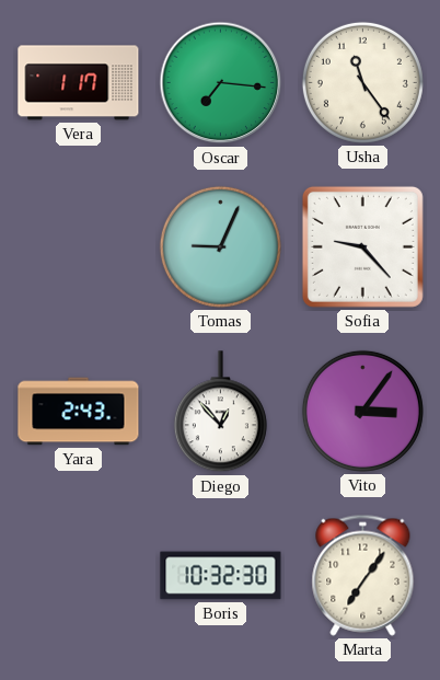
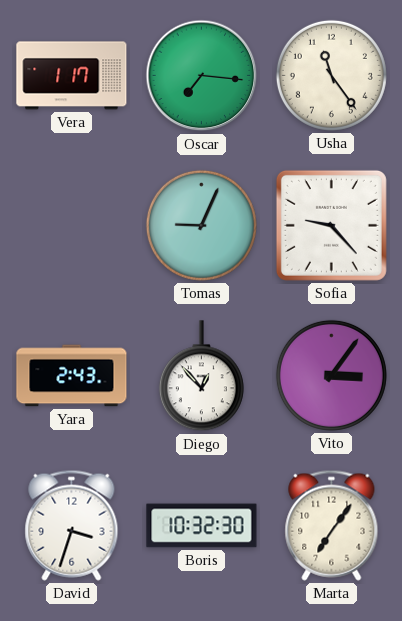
David: none -> 3:33
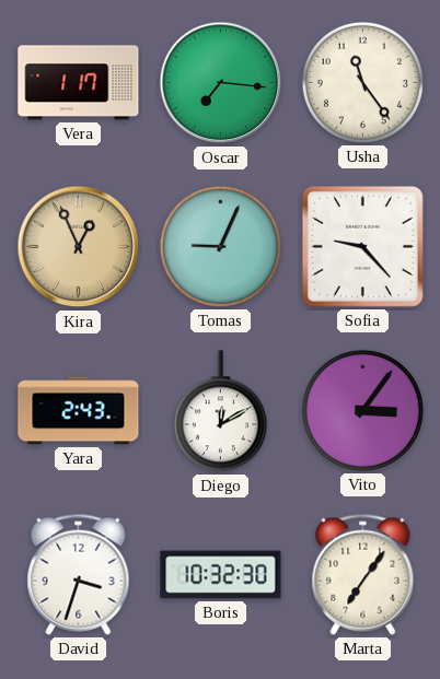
Kira: none -> 12:56
Diego: 12:53 -> 12:10
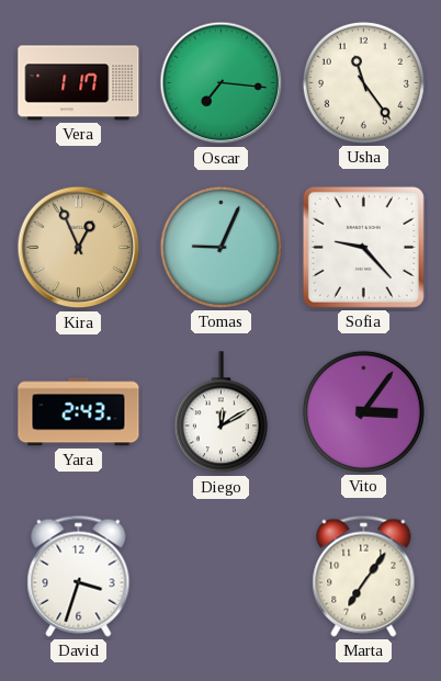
Boris: 10:32 -> none
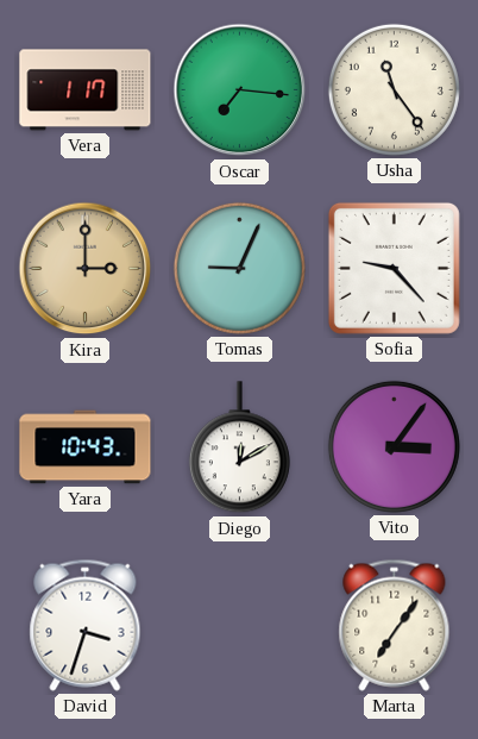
Kira: 12:56 -> 3:00
Yara: 2:43 -> 10:43
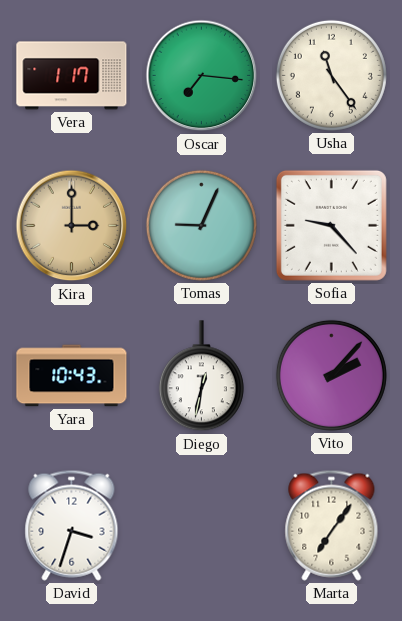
Diego: 12:10 -> 12:32
Vito: 3:06 -> 2:07
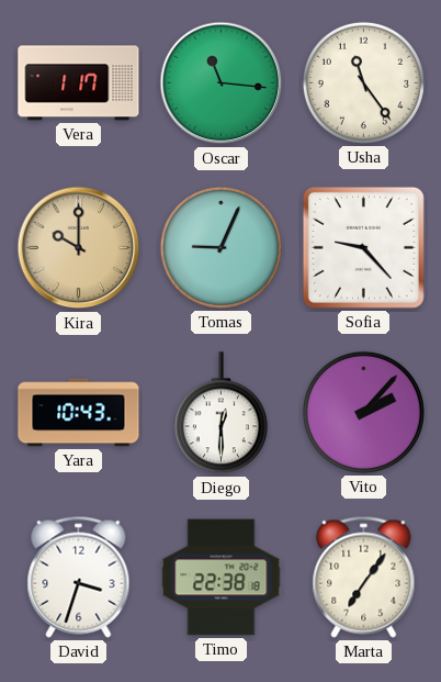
Oscar: 7:16 -> 11:16
Kira: 3:00 -> 10:00
Diego: 12:32 -> 12:30
Timo: none -> 22:38
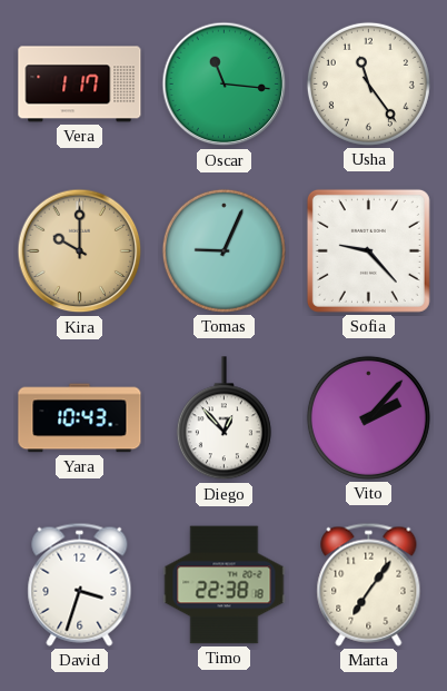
Diego: 12:30 -> 12:53
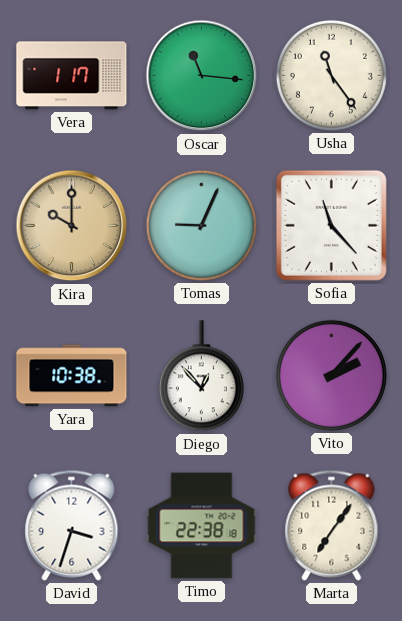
Sofia: 9:23 -> 11:23
Yara: 10:43 -> 10:38
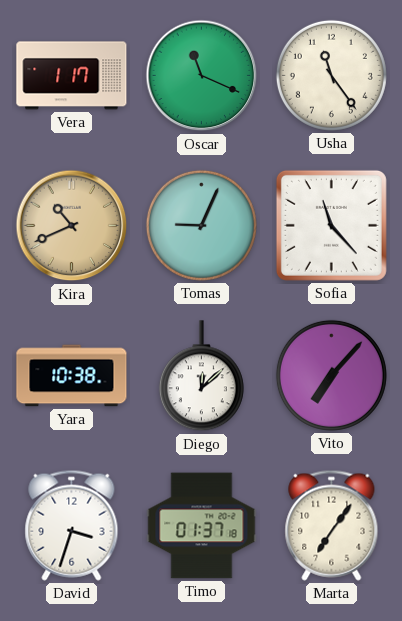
Oscar: 11:16 -> 11:19
Kira: 10:00 -> 10:41
Diego: 12:53 -> 12:08
Vito: 2:07 -> 7:07
Timo: 22:38 -> 01:37
